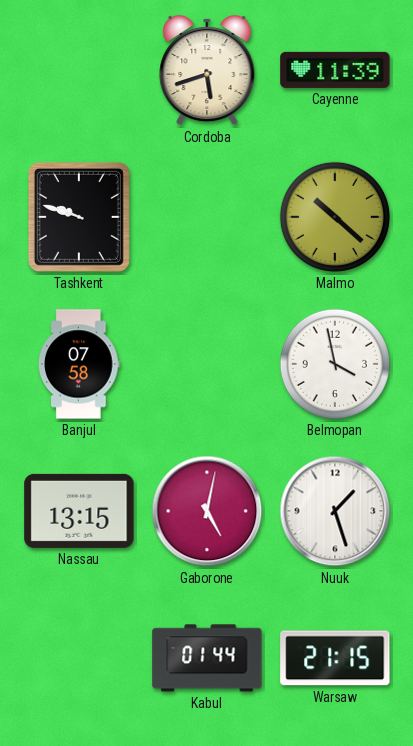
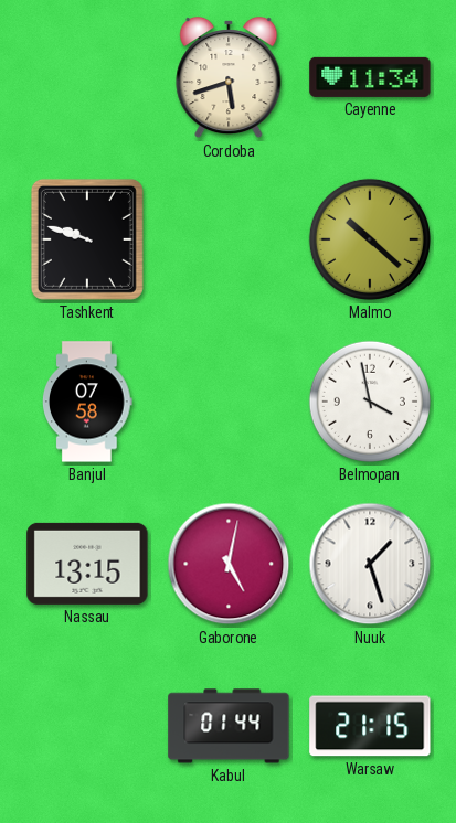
Cayenne: 11:39 -> 11:34
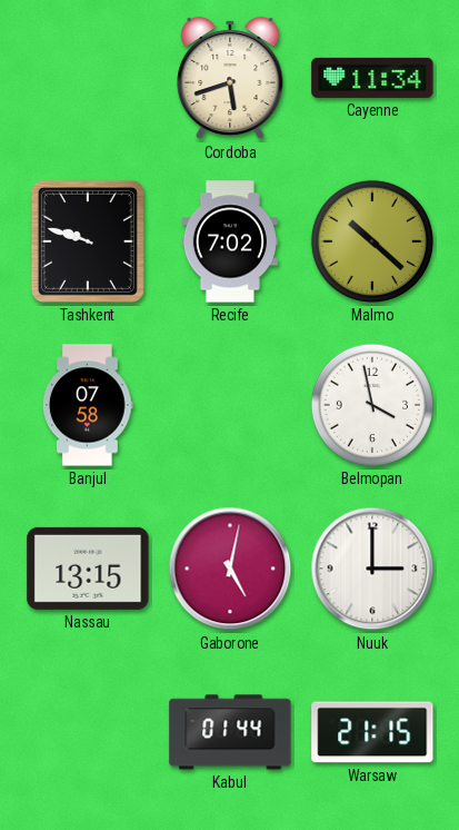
Recife: none -> 7:02
Nuuk: 1:27 -> 3:00
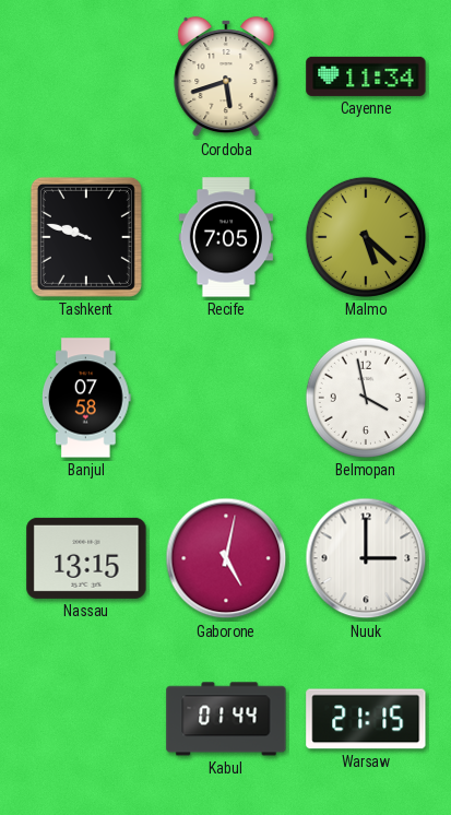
Recife: 7:02 -> 7:05
Malmo: 10:22 -> 5:22
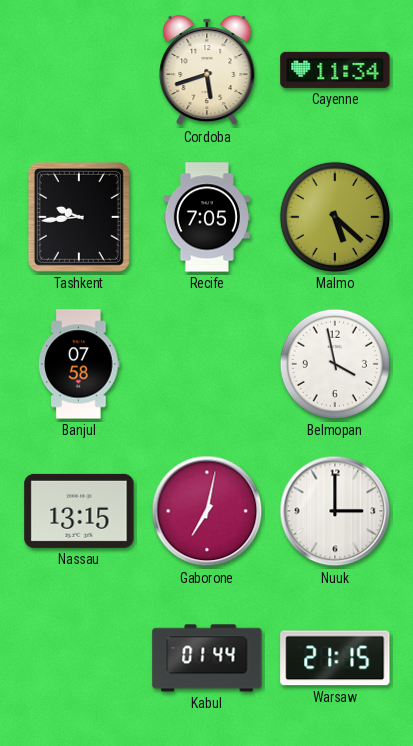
Tashkent: 9:48 -> 9:44
Gaborone: 5:02 -> 7:02
